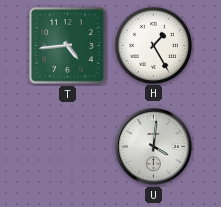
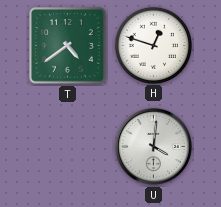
T: 4:44 -> 4:39
H: 1:25 -> 12:48
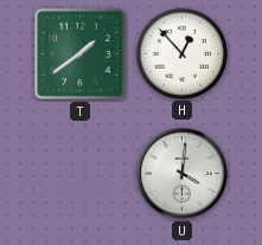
T: 4:39 -> 1:39
H: 12:48 -> 12:53
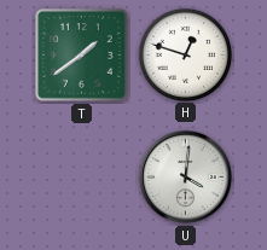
H: 12:53 -> 12:48
